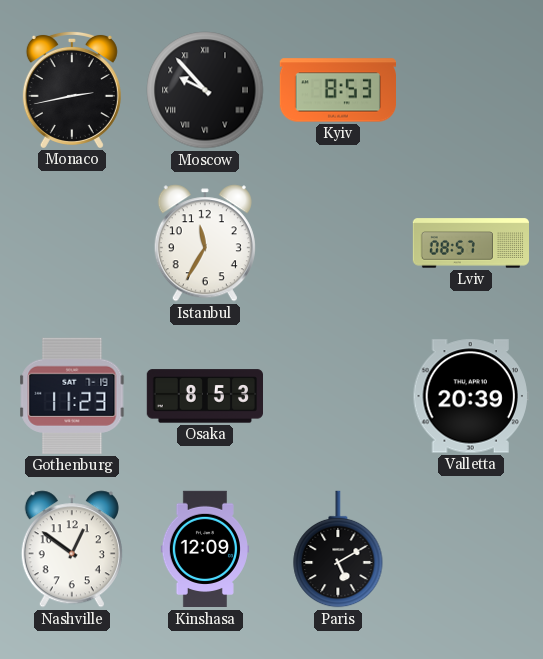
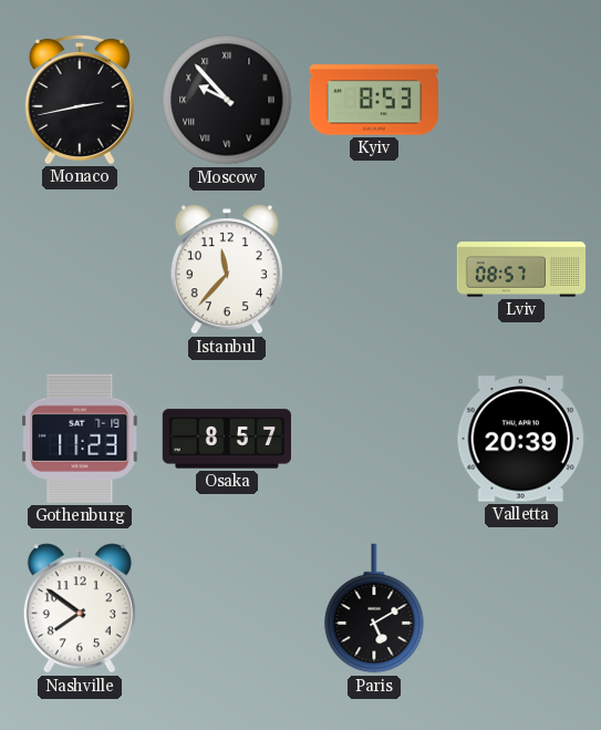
Istanbul: 11:35 -> 11:37
Osaka: 8:53 -> 8:57
Nashville: 12:51 -> 7:51
Kinshasa: 12:09 -> none
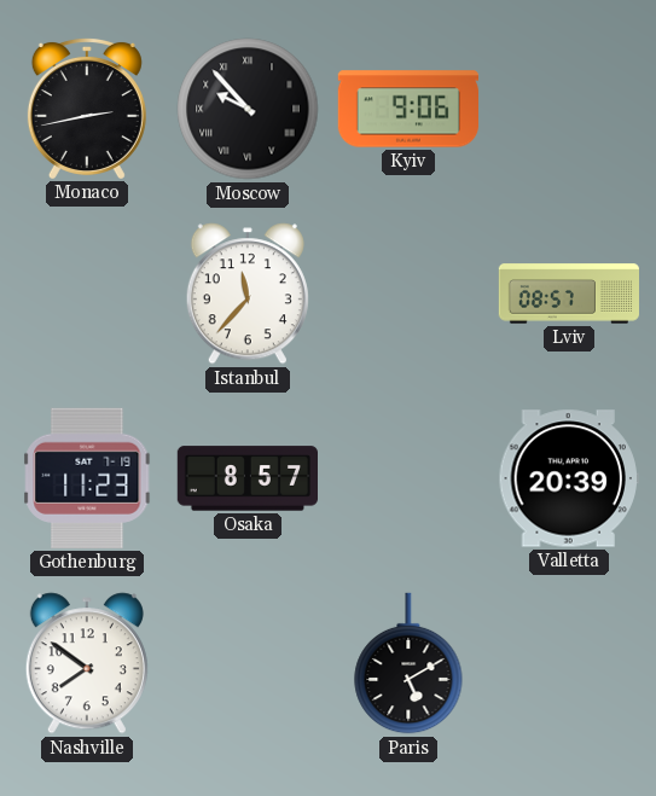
Kyiv: 8:53 -> 9:06
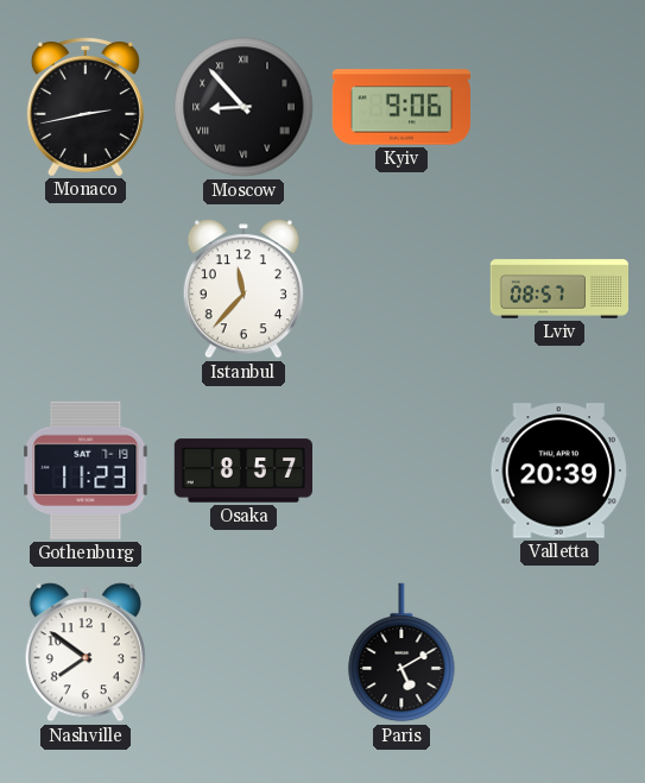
Moscow: 9:53 -> 8:53
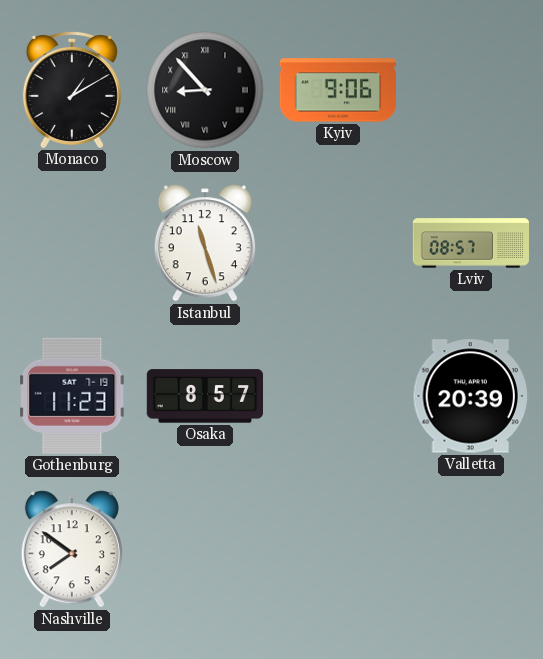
Monaco: 2:43 -> 1:10
Istanbul: 11:37 -> 11:27
Paris: 5:10 -> none
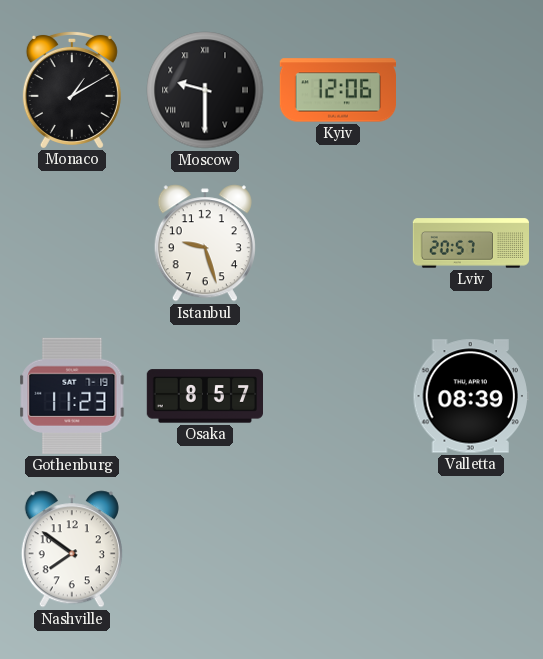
Moscow: 8:53 -> 9:30
Kyiv: 9:06 -> 12:06
Istanbul: 11:27 -> 9:27
Lviv: 08:57 -> 20:57
Valletta: 20:39 -> 08:39
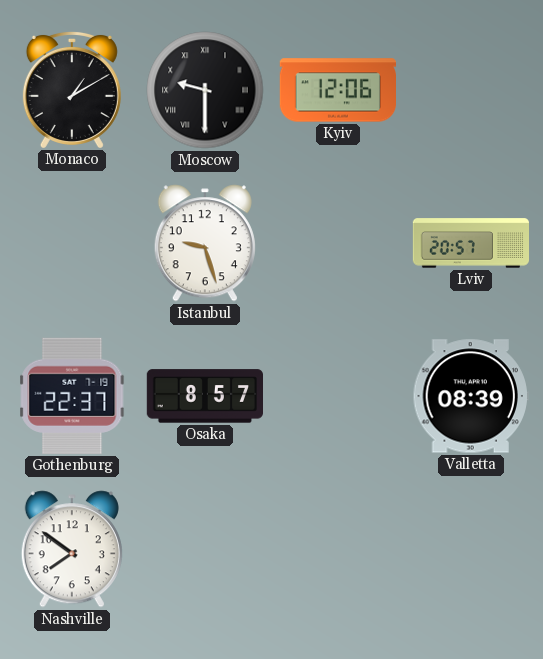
Gothenburg: 11:23 -> 22:37
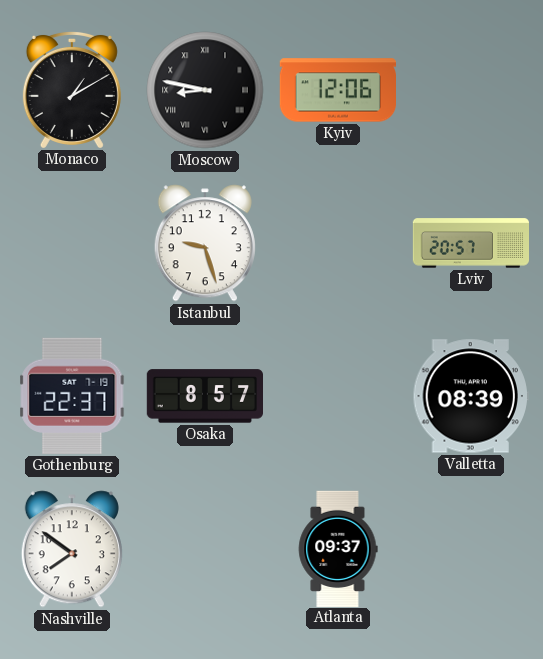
Moscow: 9:30 -> 8:47
Atlanta: none -> 09:37
